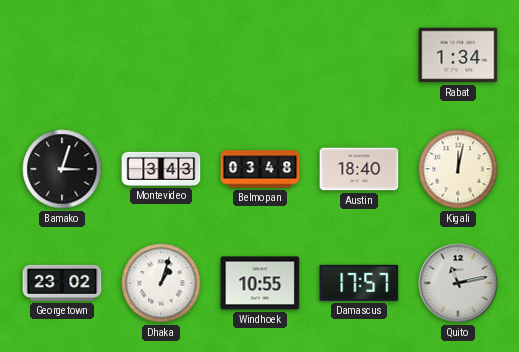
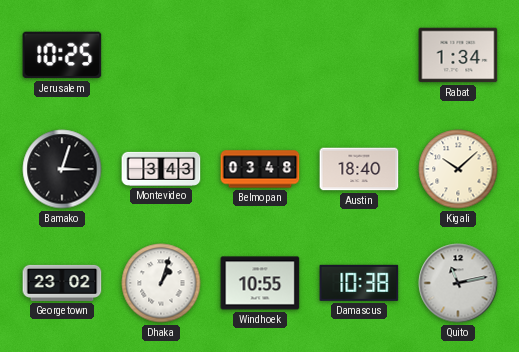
Jerusalem: none -> 10:25
Kigali: 12:02 -> 10:08
Damascus: 17:57 -> 10:38
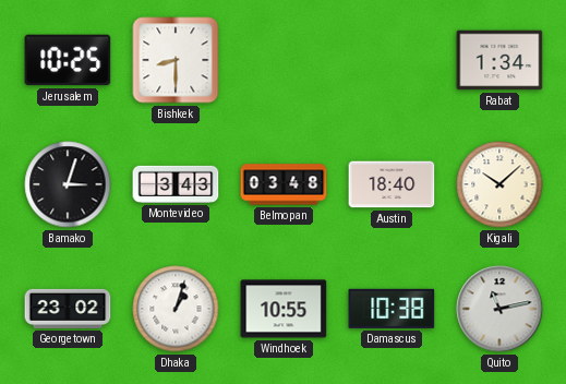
Bishkek: none -> 8:30
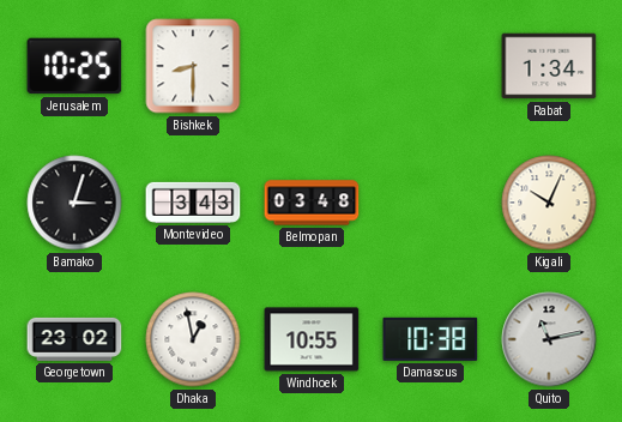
Austin: 18:40 -> none
Kigali: 10:08 -> 10:04
Dhaka: 1:03 -> 12:58
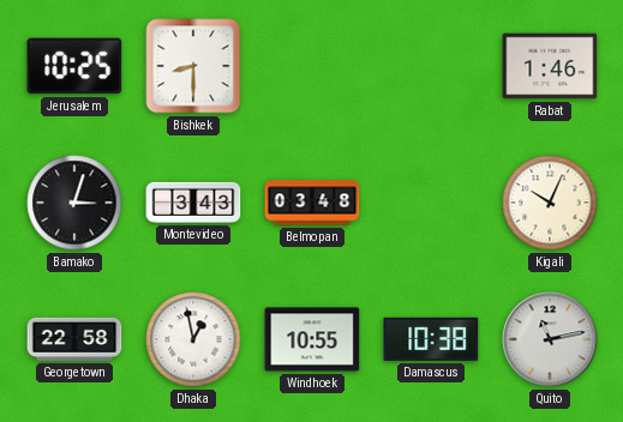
Rabat: 1:34 -> 1:46
Georgetown: 23:02 -> 22:58
